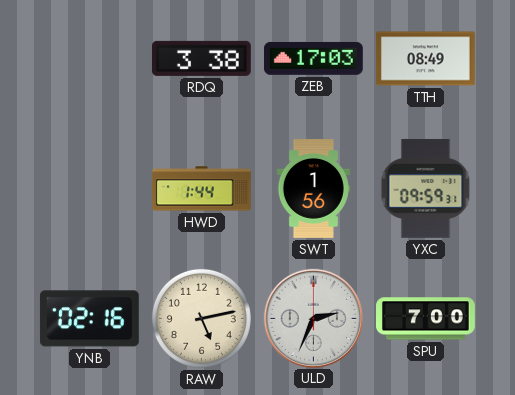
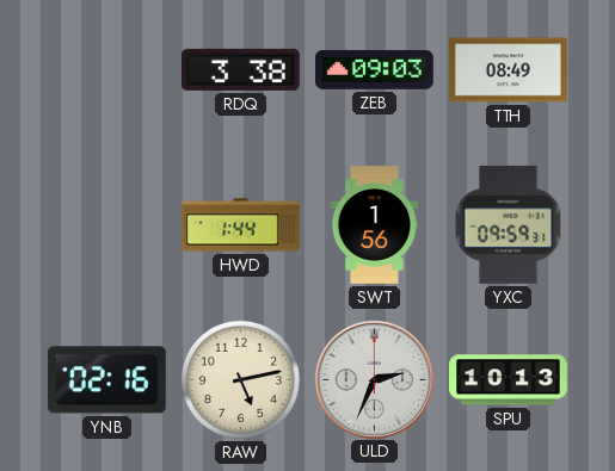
ZEB: 17:03 -> 09:03
SPU: 7:00 -> 10:13
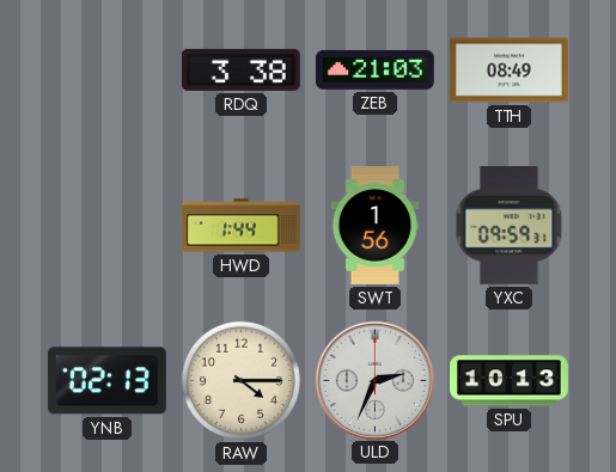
ZEB: 09:03 -> 21:03
YNB: 02:16 -> 02:13
RAW: 5:13 -> 4:15
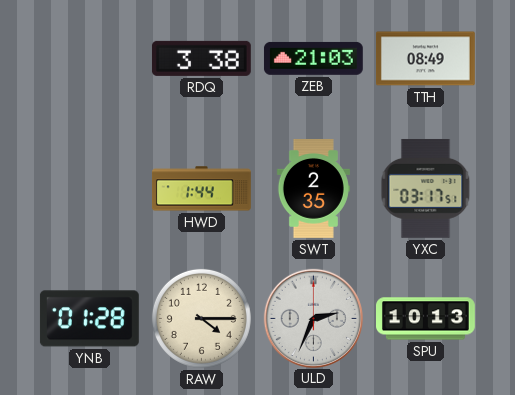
SWT: 1:56 -> 2:35
YXC: 09:59 -> 03:17
YNB: 02:13 -> 01:28
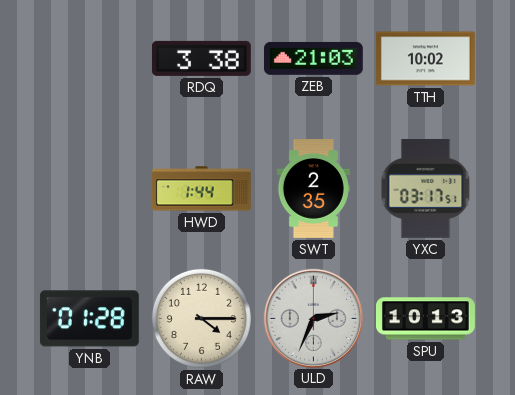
TTH: 08:49 -> 10:02
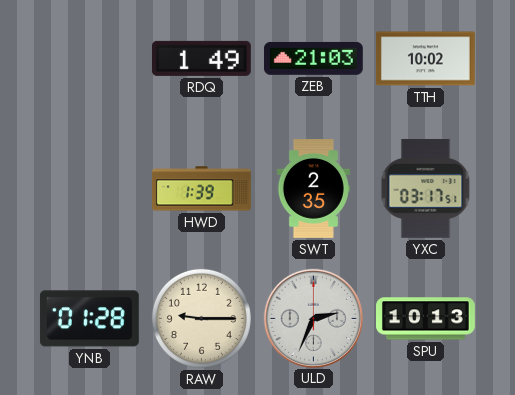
RDQ: 3:38 -> 1:49
HWD: 1:44 -> 1:39
RAW: 4:15 -> 9:15
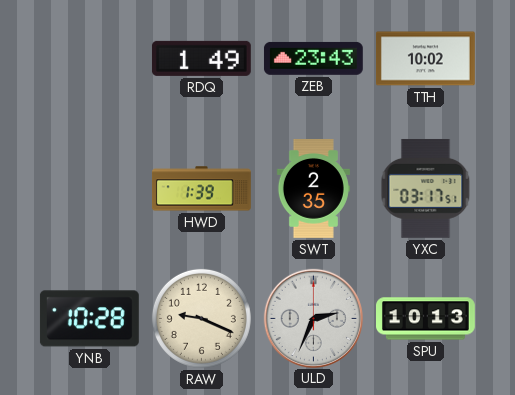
ZEB: 21:03 -> 23:43
YNB: 01:28 -> 10:28
RAW: 9:15 -> 9:19
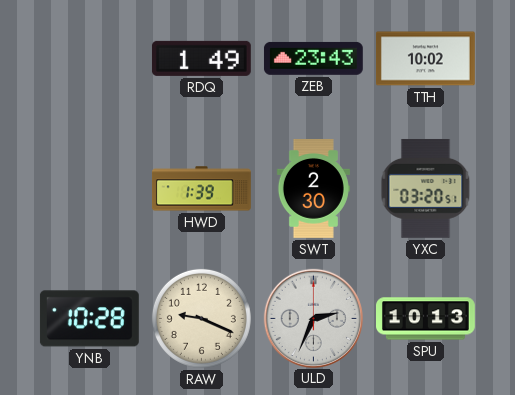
SWT: 2:35 -> 2:30
YXC: 03:17 -> 03:20
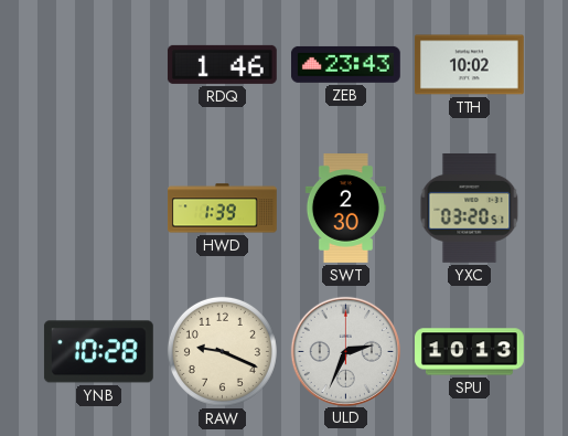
RDQ: 1:49 -> 1:46
